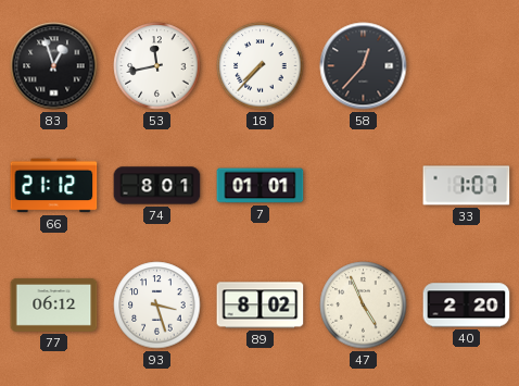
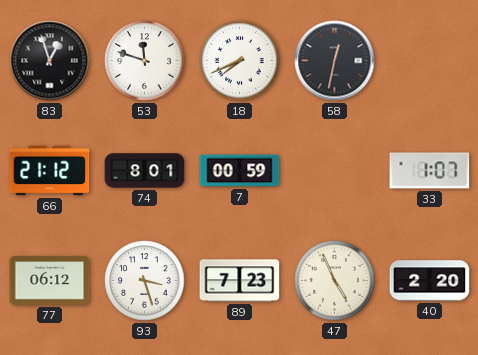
53: 11:43 -> 11:48
18: 7:37 -> 7:41
58: 12:37 -> 12:32
7: 01:01 -> 00:59
89: 8:02 -> 7:23
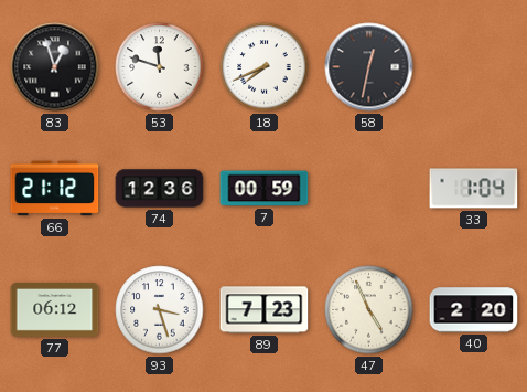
74: 8:01 -> 12:36
33: 1:07 -> 1:04
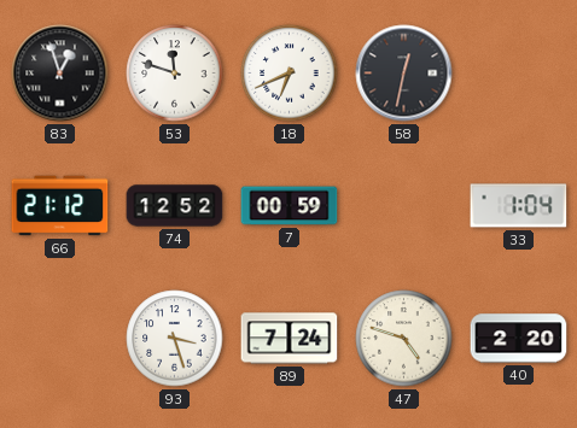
18: 7:41 -> 6:41
74: 12:36 -> 12:52
77: 06:12 -> none
89: 7:23 -> 7:24
47: 4:56 -> 4:48
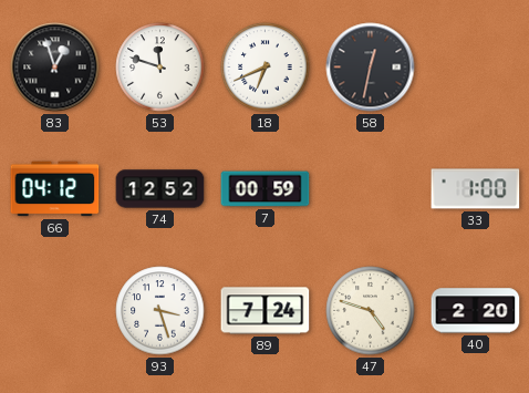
66: 21:12 -> 04:12
33: 1:04 -> 1:00
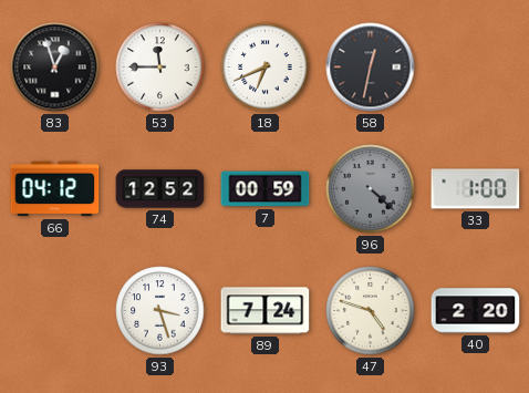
53: 11:48 -> 11:45
96: none -> 4:22
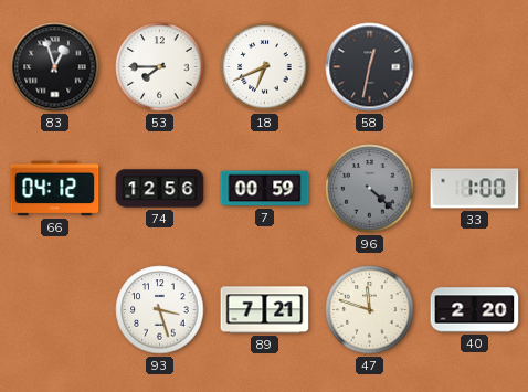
53: 11:45 -> 7:45
74: 12:52 -> 12:56
89: 7:24 -> 7:21
47: 4:48 -> 11:48
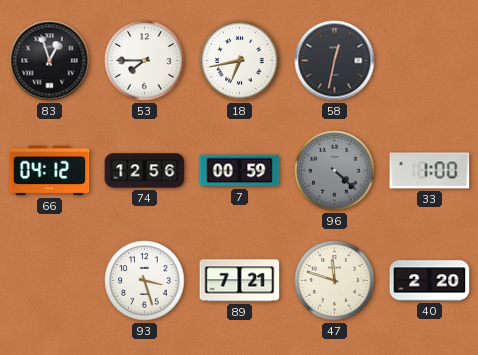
18: 6:41 -> 6:43
